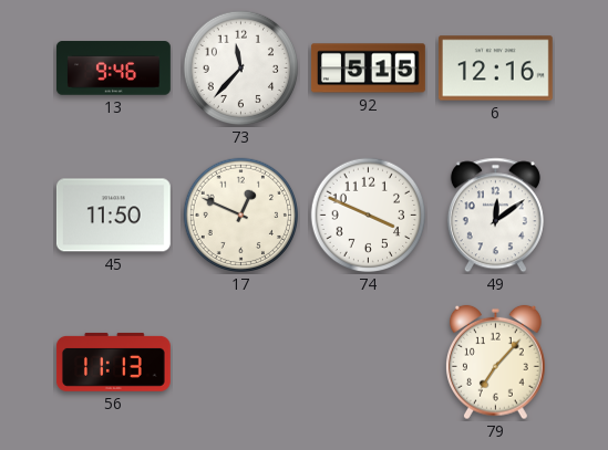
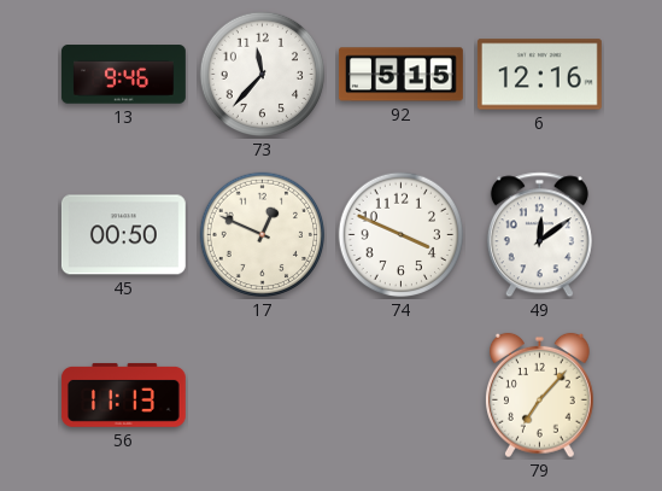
45: 11:50 -> 00:50
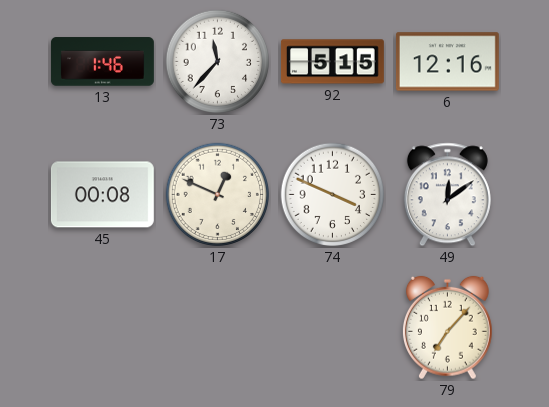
13: 9:46 -> 1:46
45: 00:50 -> 00:08
56: 11:13 -> none
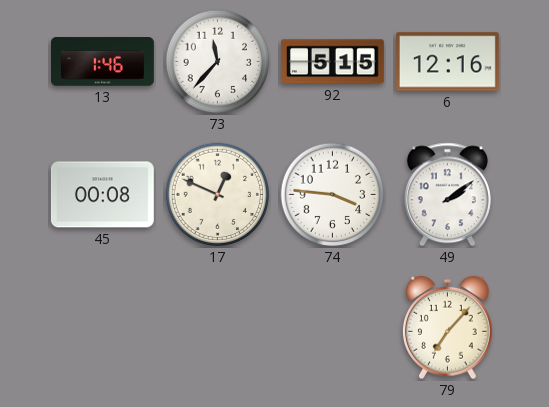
74: 3:49 -> 3:46
49: 12:09 -> 2:09
